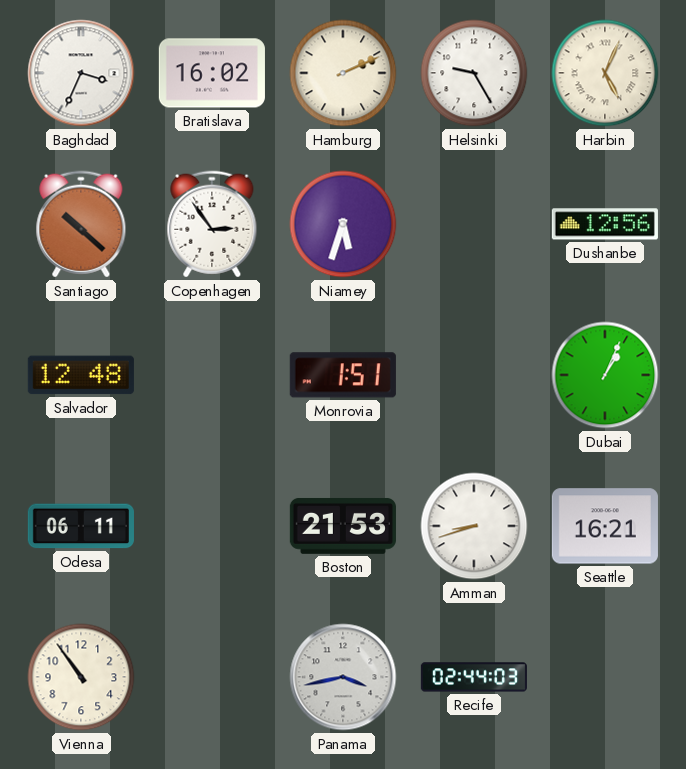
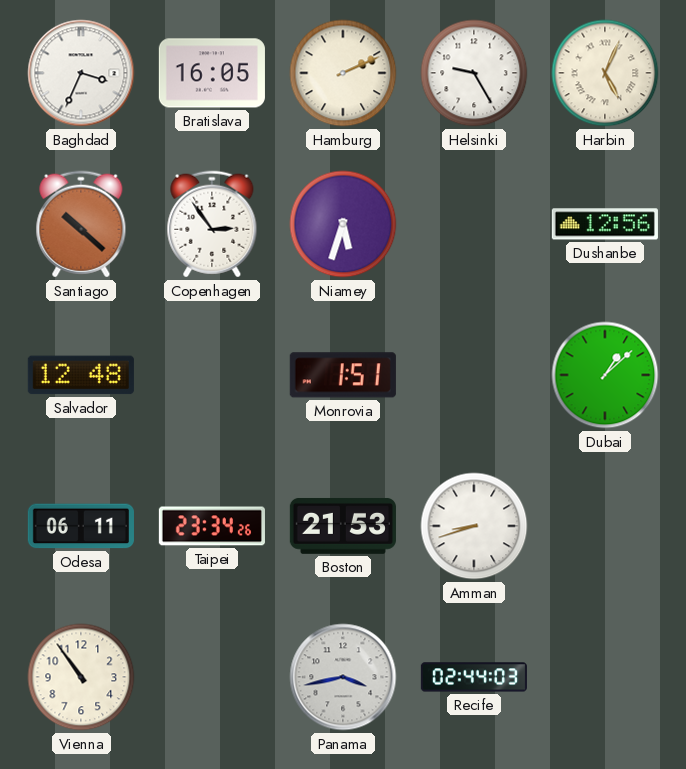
Bratislava: 16:02 -> 16:05
Dubai: 1:04 -> 1:08
Taipei: none -> 23:34
Seattle: 16:21 -> none
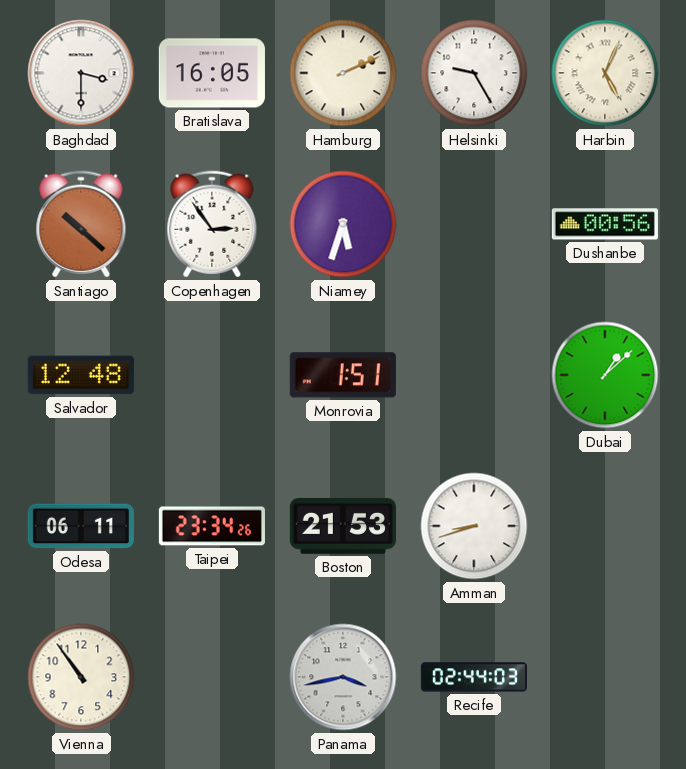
Baghdad: 3:34 -> 3:30
Dushanbe: 12:56 -> 00:56
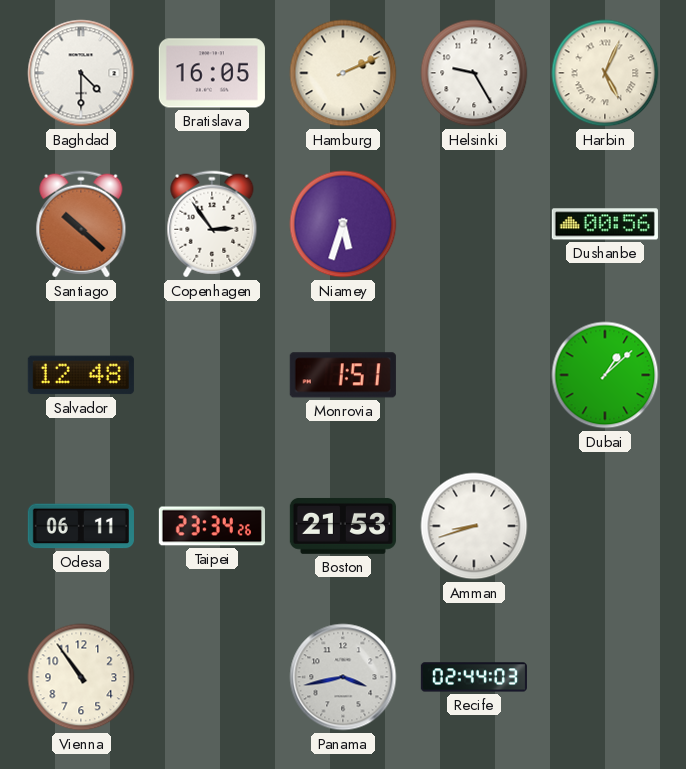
Baghdad: 3:30 -> 4:30
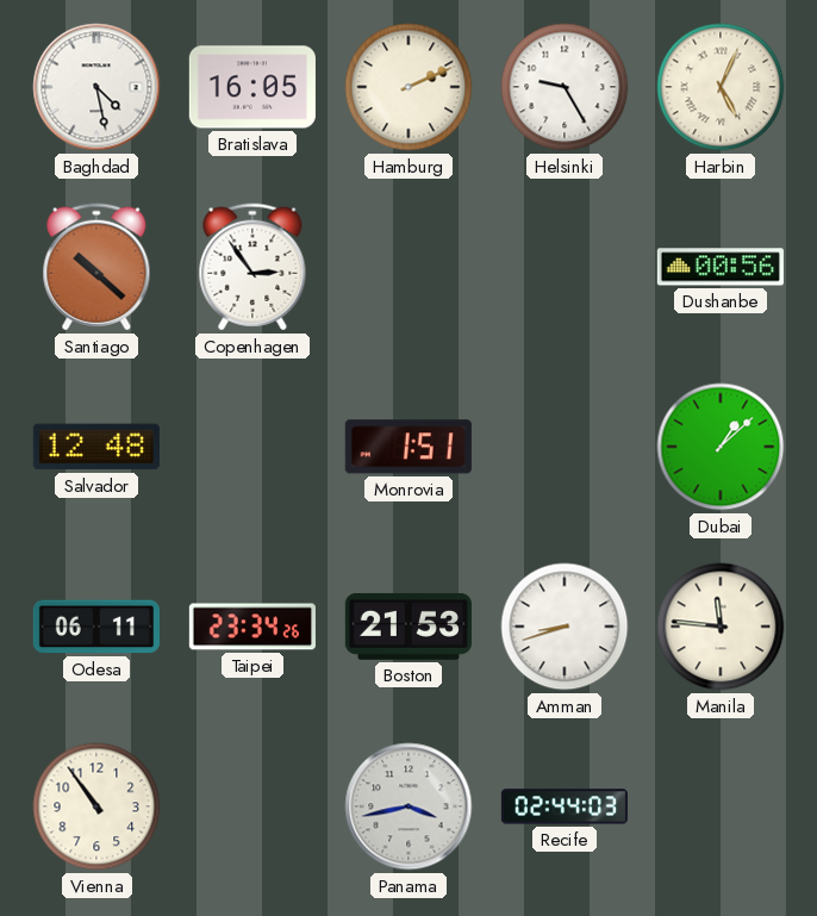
Baghdad: 4:30 -> 4:28
Niamey: 5:33 -> none
Manila: none -> 11:46
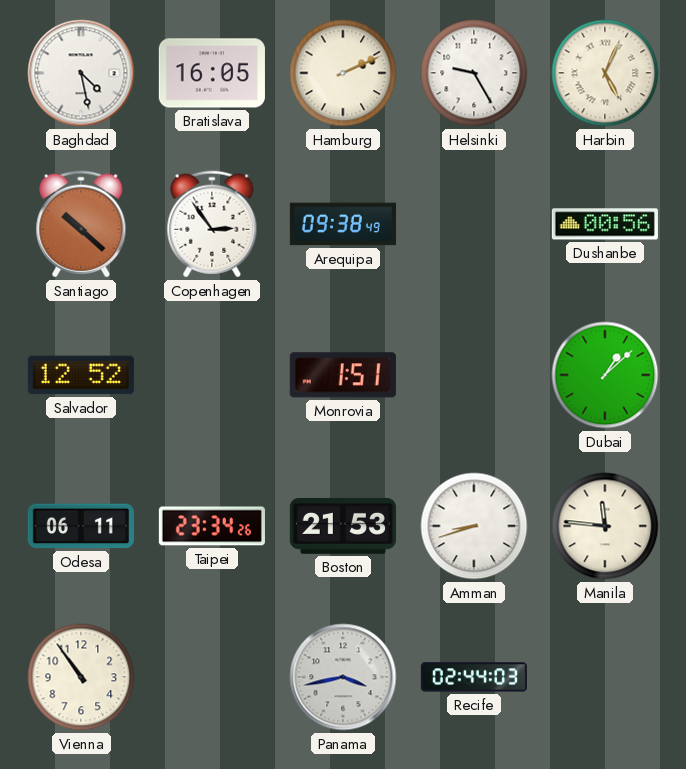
Arequipa: none -> 09:38
Salvador: 12:48 -> 12:52
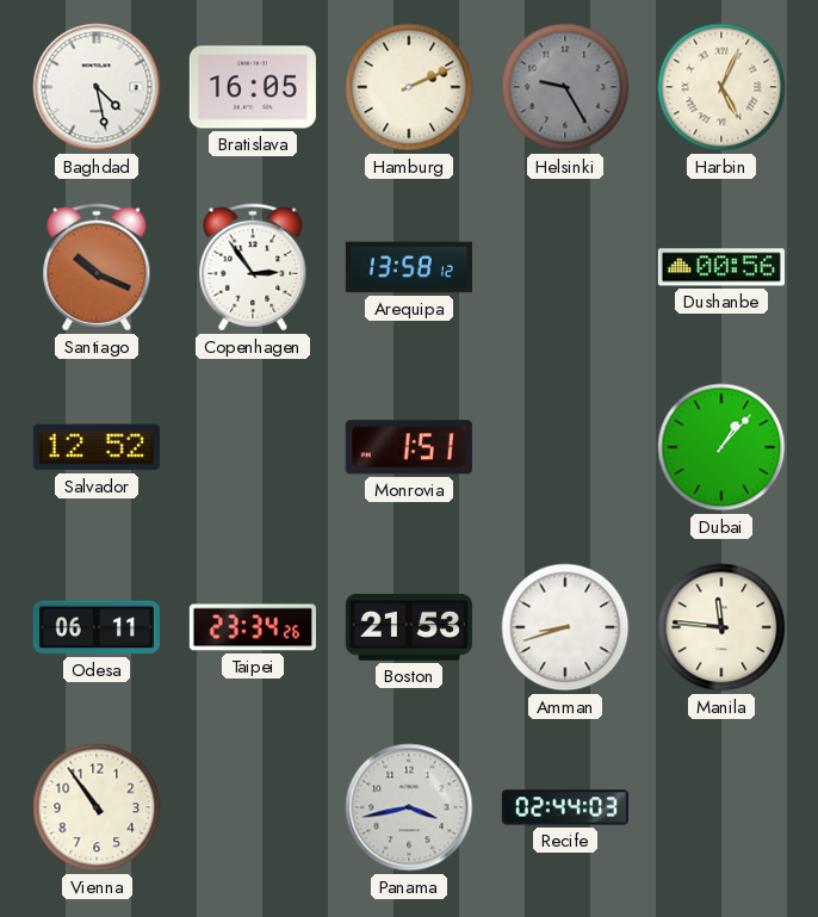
Helsinki dial: white -> grey
Santiago: 10:22 -> 10:19
Arequipa: 09:38 -> 13:58
Dubai: 1:08 -> 1:07
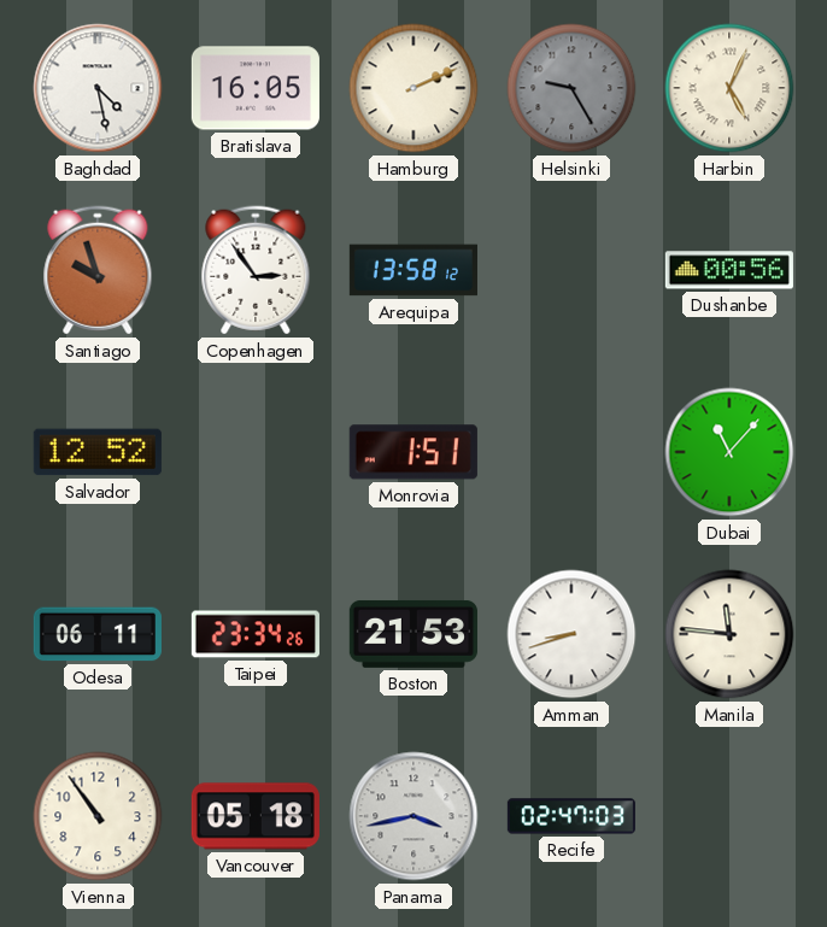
Santiago: 10:19 -> 9:57
Dubai: 1:07 -> 11:07
Vancouver: none -> 05:18
Recife: 02:44 -> 02:47
